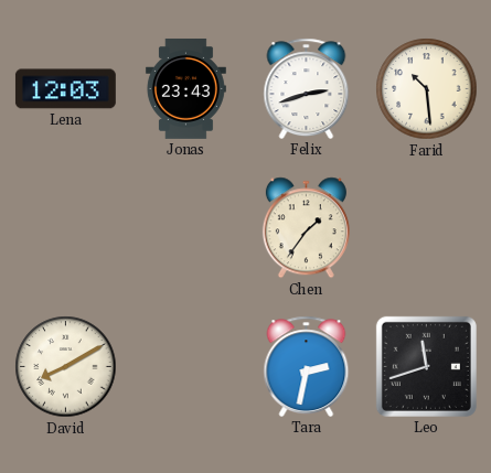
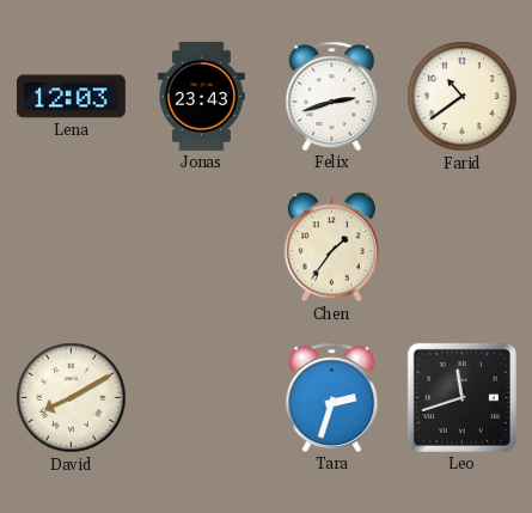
Farid: 10:29 -> 10:39
Tara: 2:32 -> 2:33
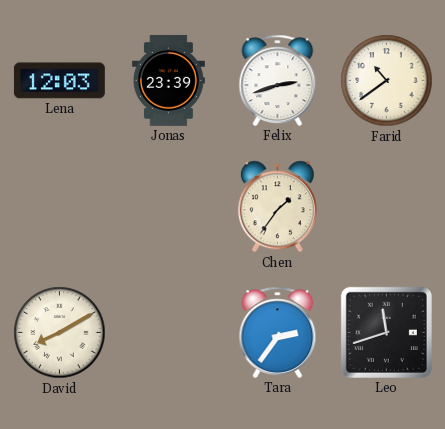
Jonas: 23:43 -> 23:39
Tara: 2:33 -> 2:36
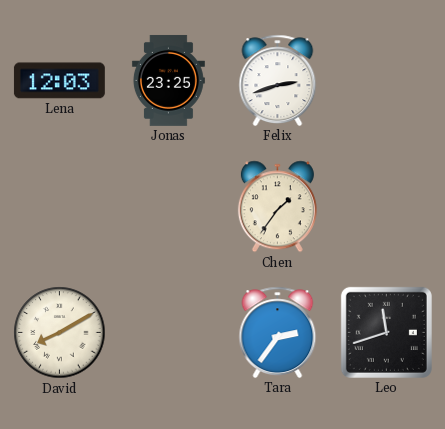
Jonas: 23:39 -> 23:25
Farid: 10:39 -> none
